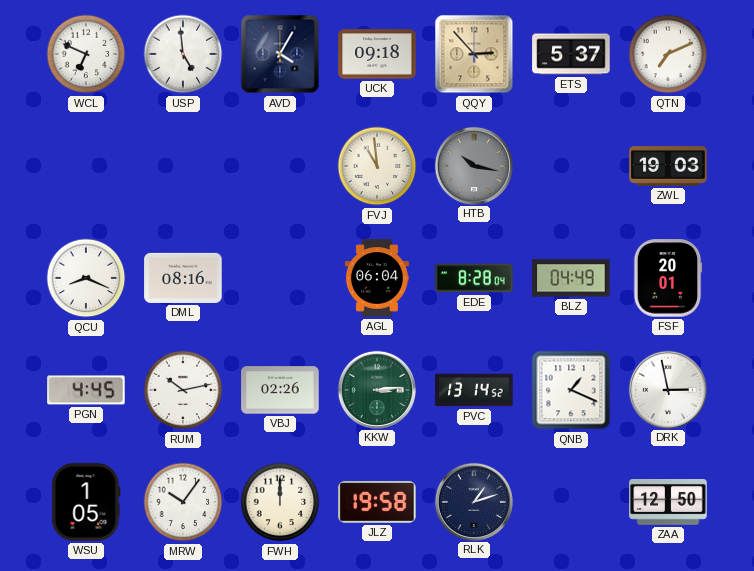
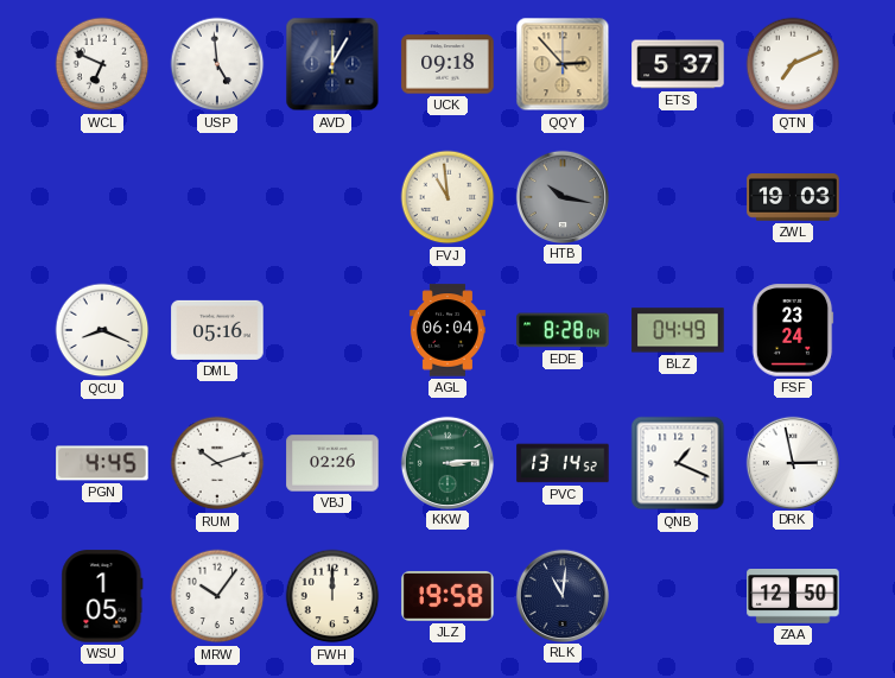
AVD: 4:05 -> 12:05
DML: 08:16 -> 05:16
FSF: 20:01 -> 23:24
RUM: 10:13 -> 10:12
RLK: 1:12 -> 11:01
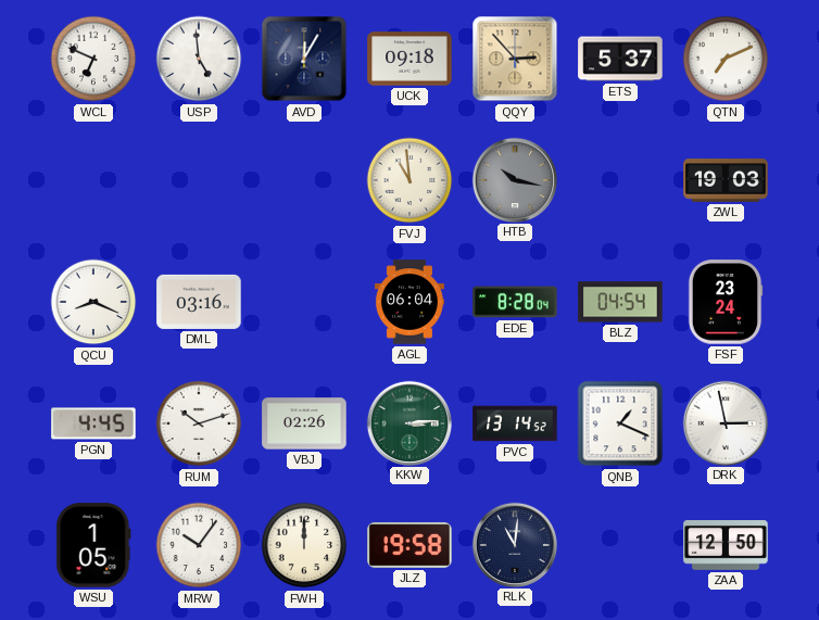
DML: 05:16 -> 03:16
BLZ: 04:49 -> 04:54
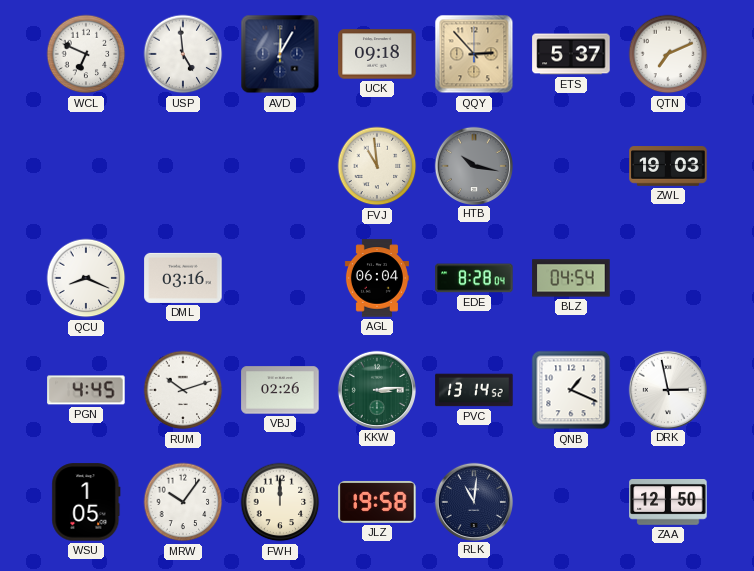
FSF: 23:24 -> none
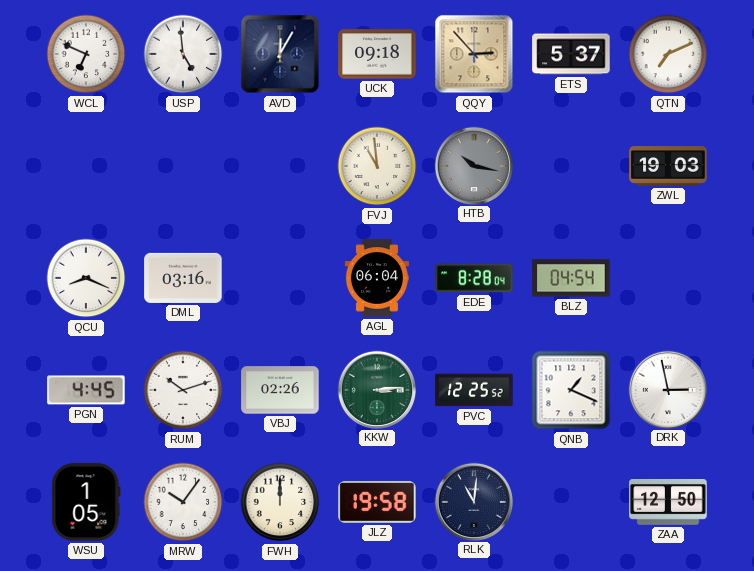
PVC: 13:14 -> 12:25
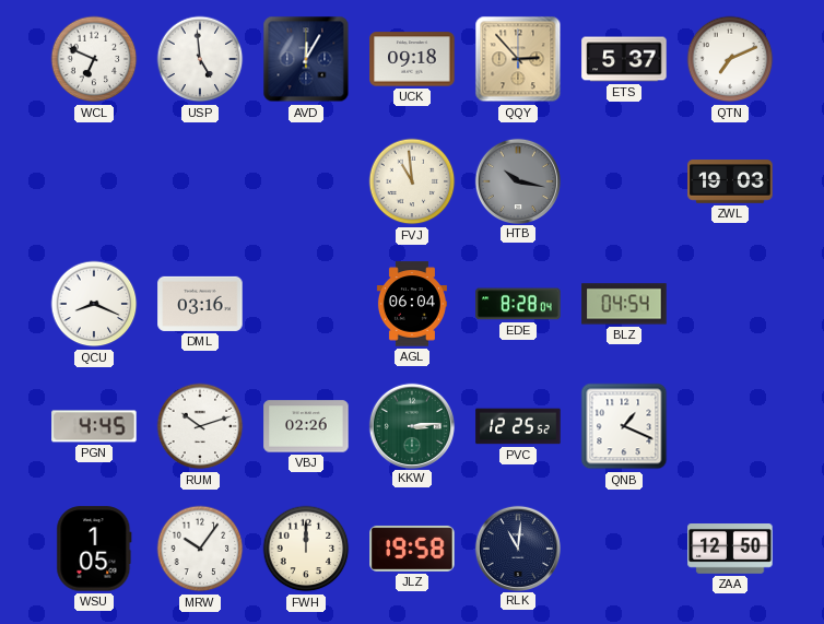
DRK: 2:58 -> none
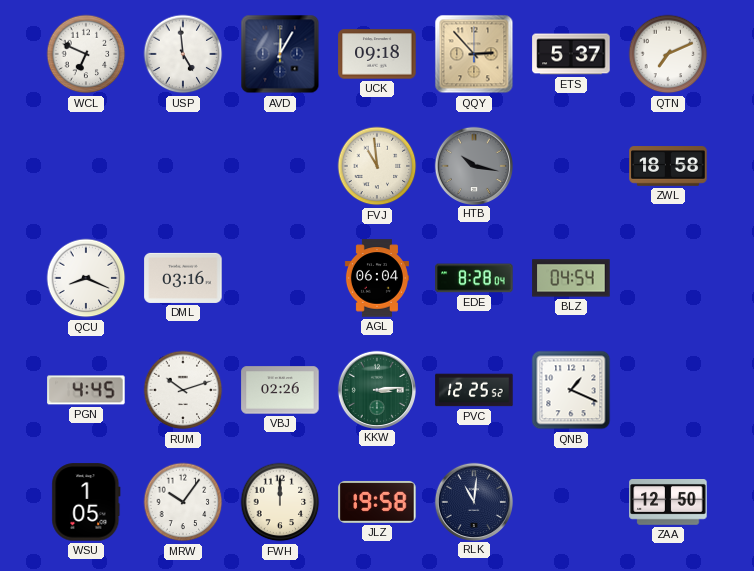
ZWL: 19:03 -> 18:58
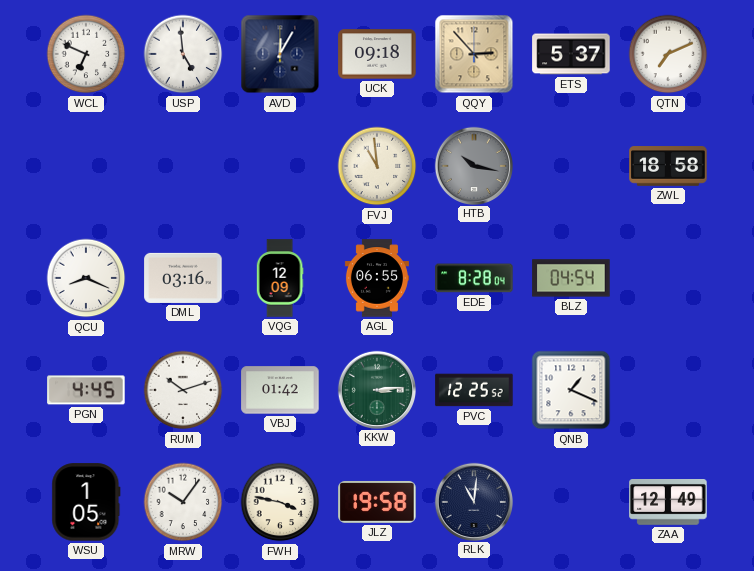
VQG: none -> 12:09
AGL: 06:04 -> 06:55
VBJ: 02:26 -> 01:42
FWH: 12:00 -> 3:47
ZAA: 12:50 -> 12:49
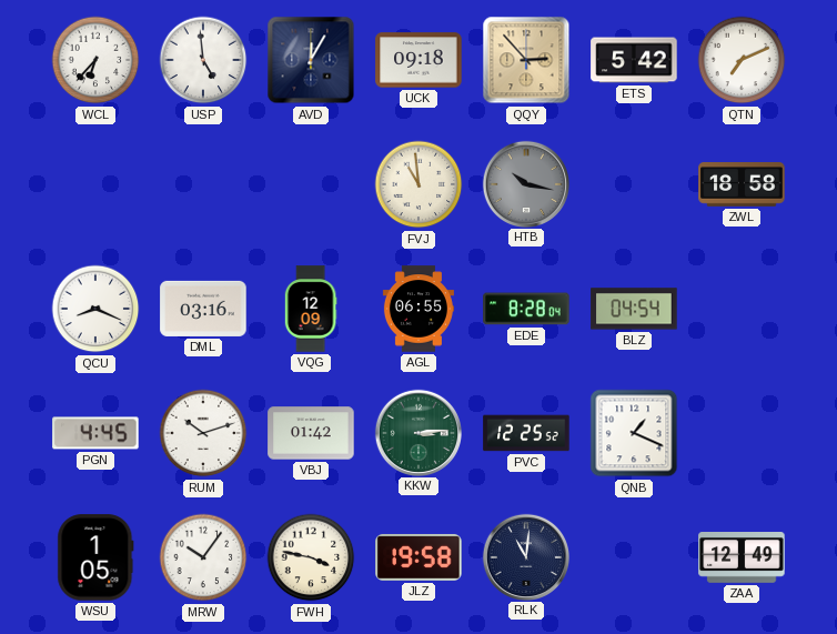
WCL: 6:49 -> 6:37
ETS: 5:37 -> 5:42
